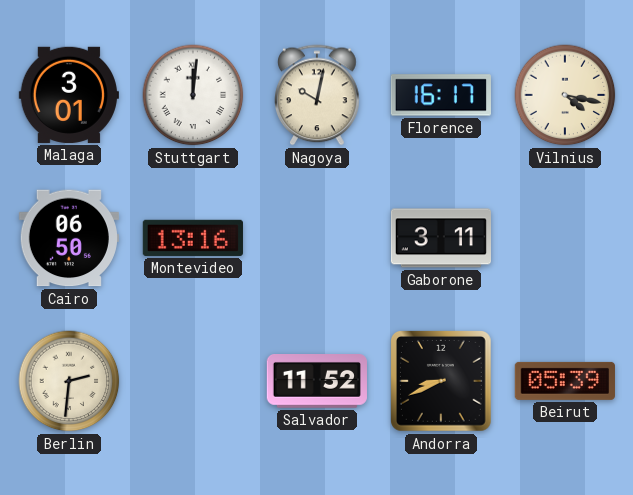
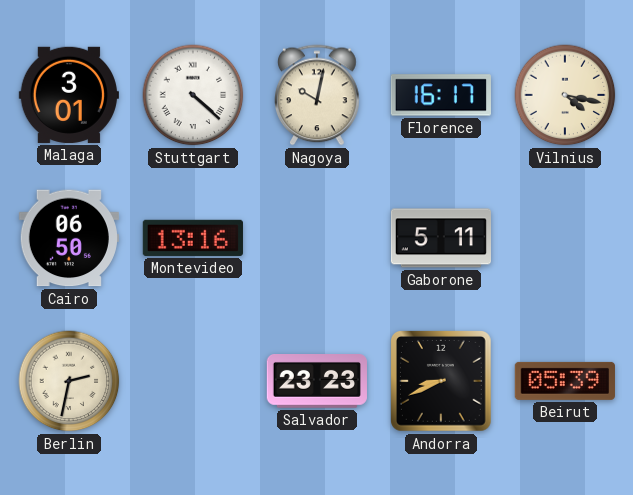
Stuttgart: 12:01 -> 4:22
Gaborone: 3:11 -> 5:11
Berlin: 2:31 -> 2:32
Salvador: 11:52 -> 23:23
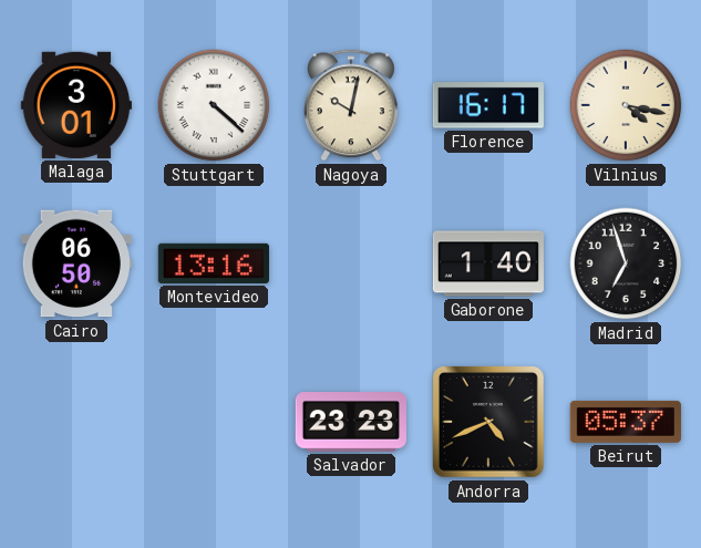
Gaborone: 5:11 -> 1:40
Madrid: none -> 6:57
Berlin: 2:32 -> none
Andorra: 8:41 -> 4:41
Beirut: 05:39 -> 05:37
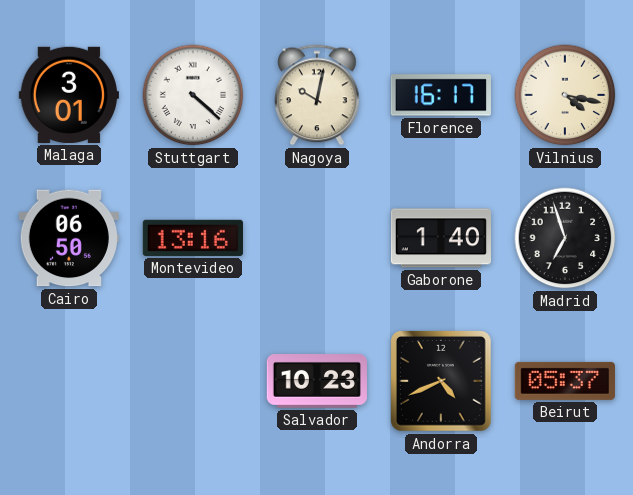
Salvador: 23:23 -> 10:23
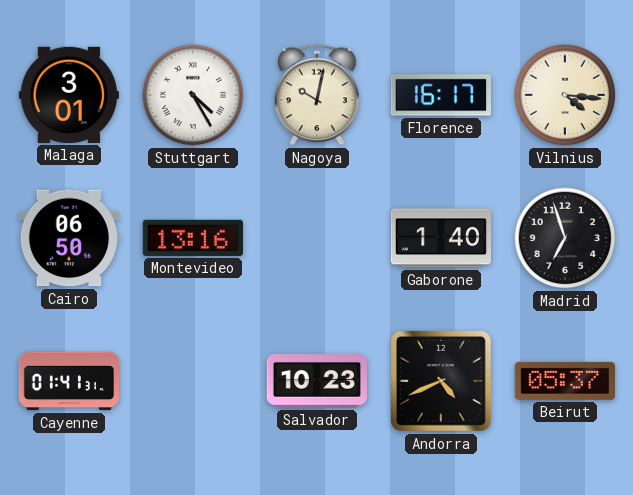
Stuttgart: 4:22 -> 4:25
Vilnius: 4:17 -> 4:16
Cayenne: none -> 01:41
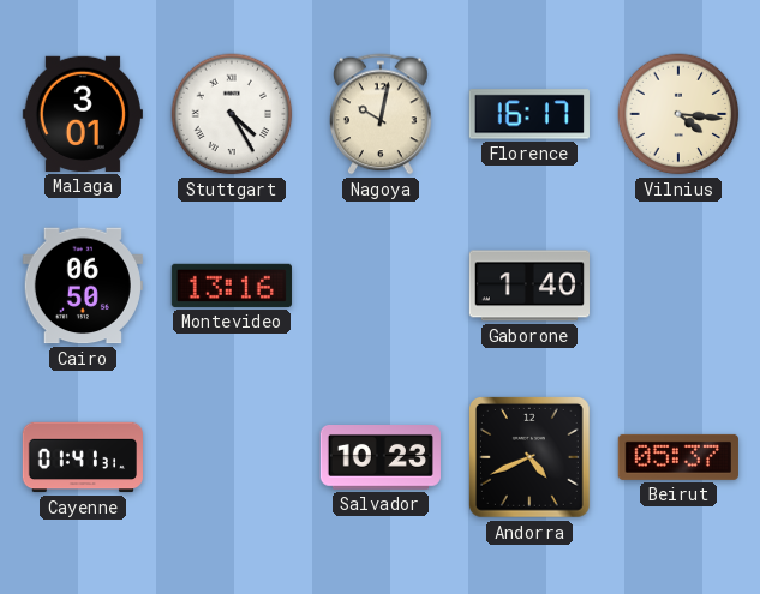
Madrid: 6:57 -> none
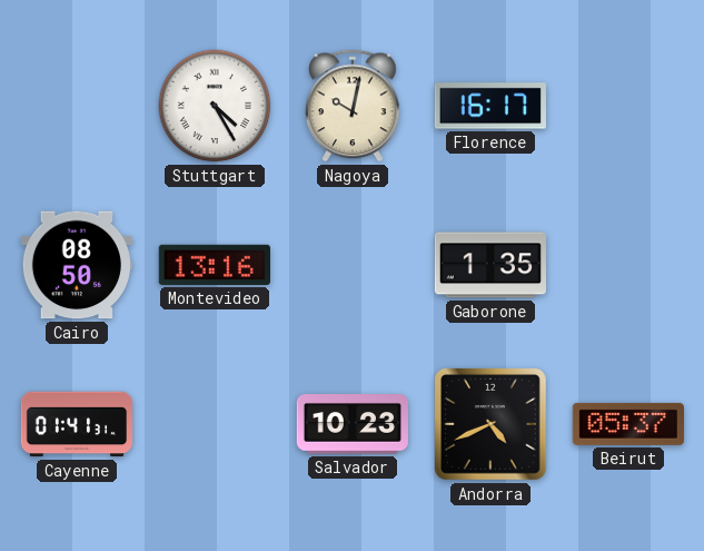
Malaga: 3:01 -> none
Vilnius: 4:16 -> none
Cairo: 06:50 -> 08:50
Gaborone: 1:40 -> 1:35
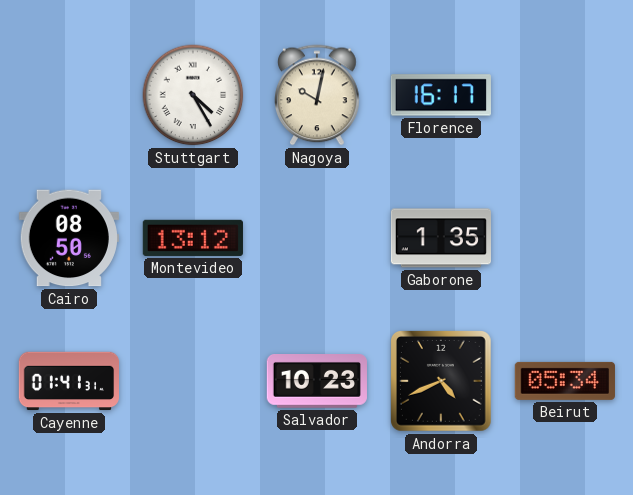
Montevideo: 13:16 -> 13:12
Beirut: 05:37 -> 05:34
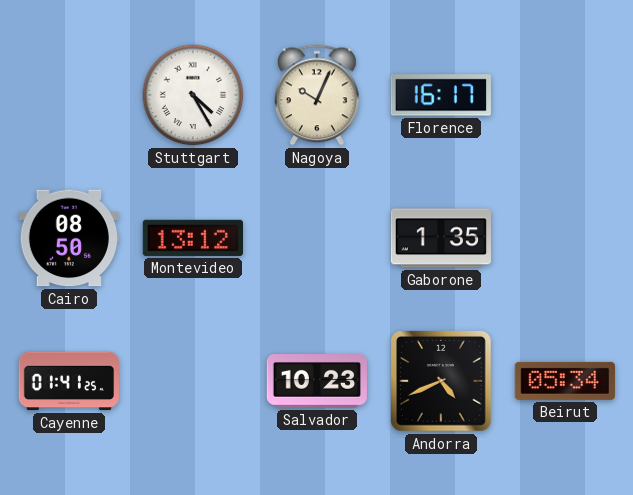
Nagoya: 10:02 -> 10:04
Cayenne: 01:41:31 -> 01:41:25
